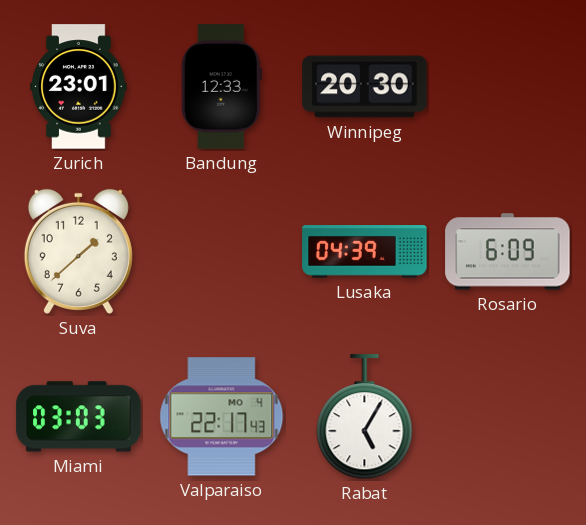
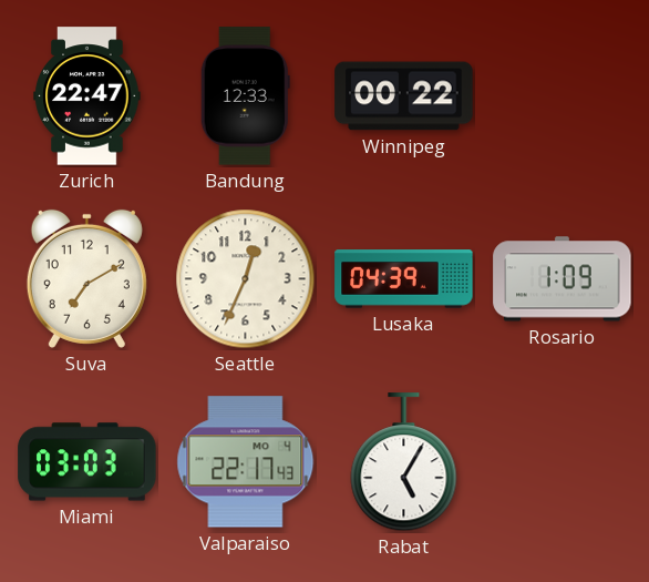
Zurich: 23:01 -> 22:47
Winnipeg: 20:30 -> 00:22
Suva: 1:38 -> 7:10
Seattle: none -> 12:34
Rosario: 6:09 -> 1:09
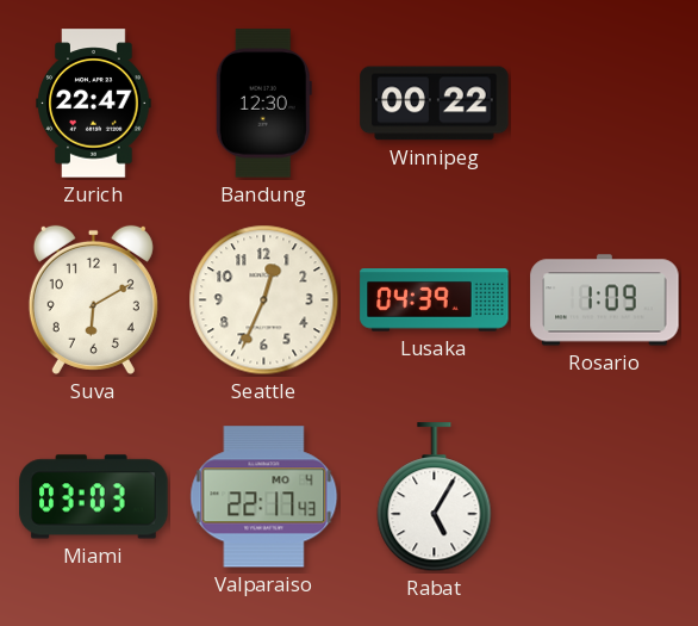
Bandung: 12:33 -> 12:30
Suva: 7:10 -> 6:10
